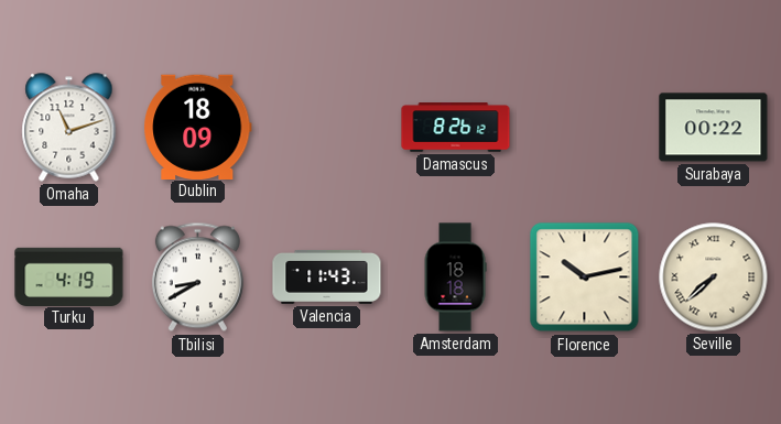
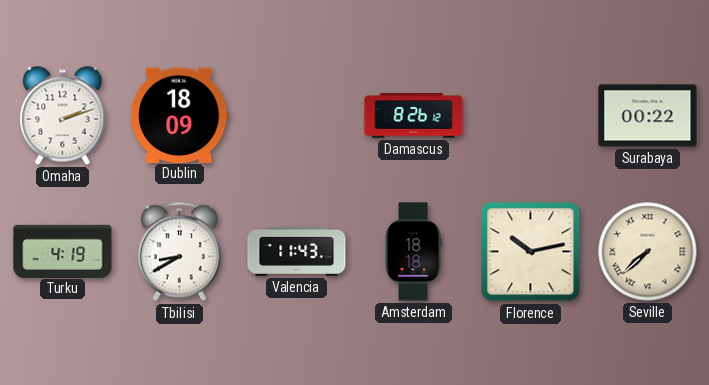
Omaha: 11:12 -> 2:12
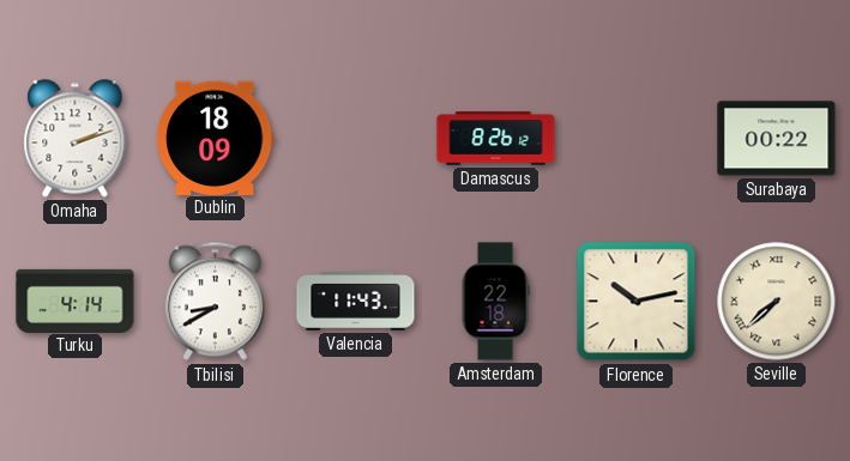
Turku: 4:19 -> 4:14
Amsterdam: 18:18 -> 22:18
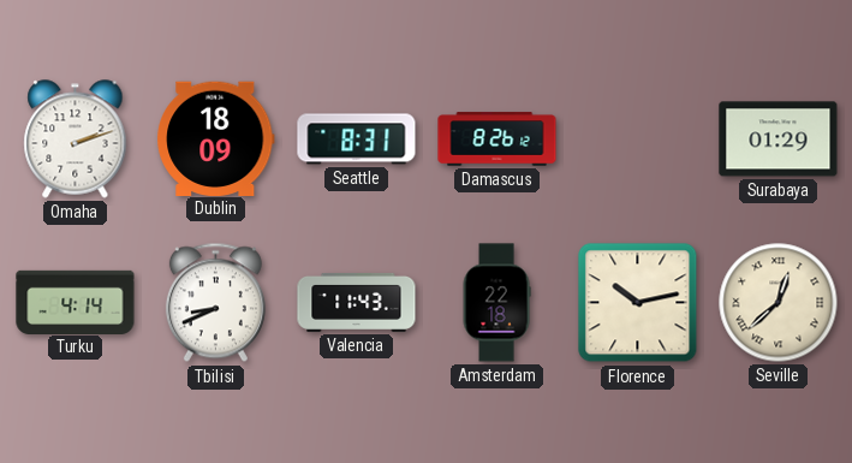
Seattle: none -> 8:31
Surabaya: 00:22 -> 01:29
Tbilisi: 8:40 -> 8:41
Seville: 7:38 -> 12:38
